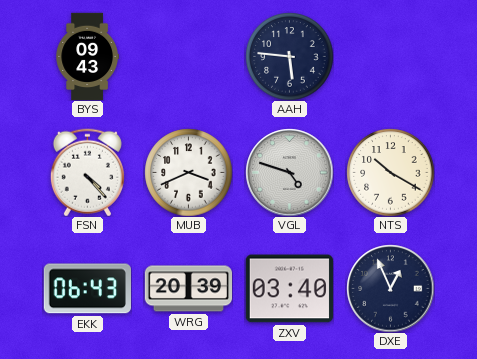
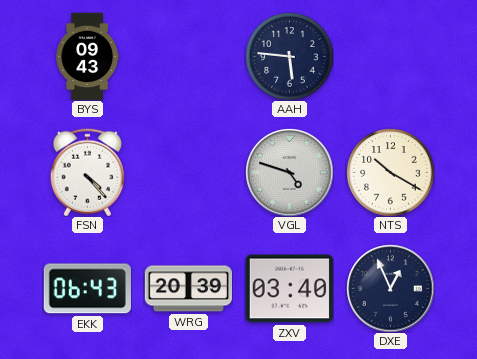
MUB: 3:41 -> none
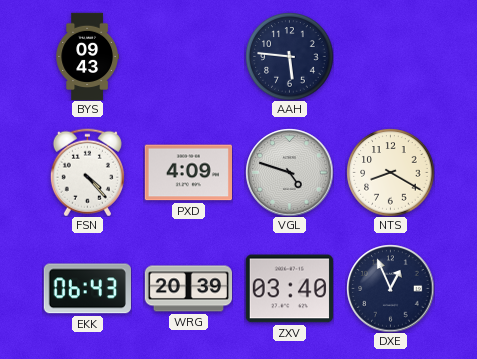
PXD: none -> 4:09
NTS: 10:20 -> 8:20
